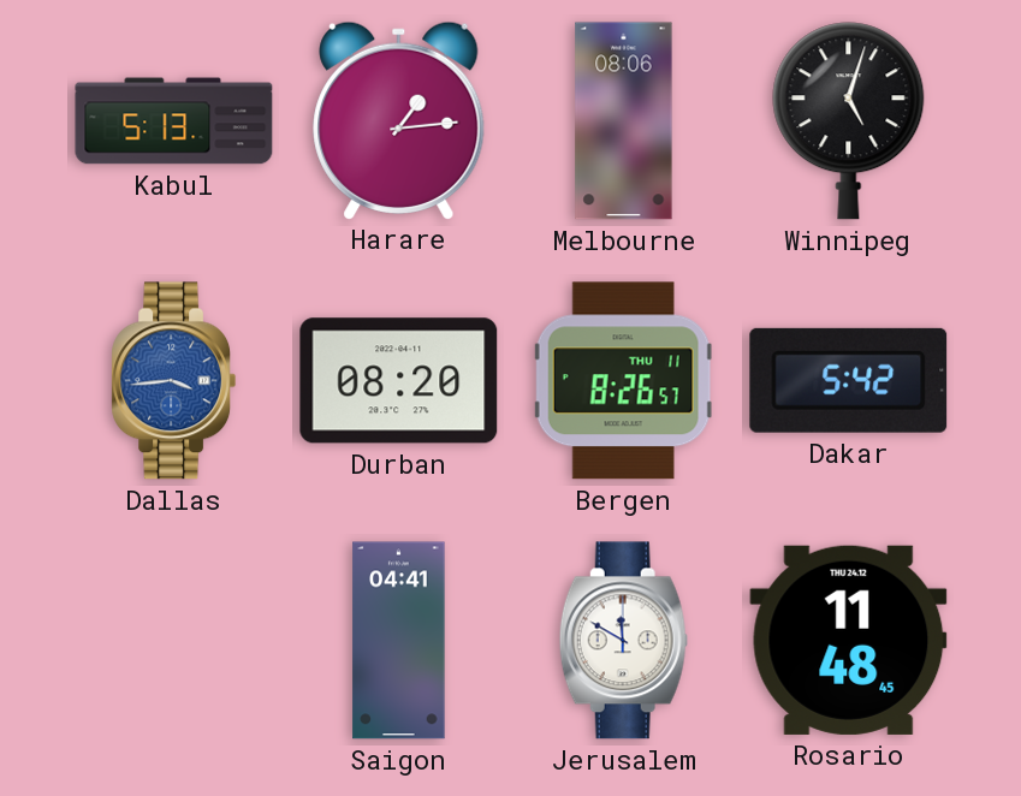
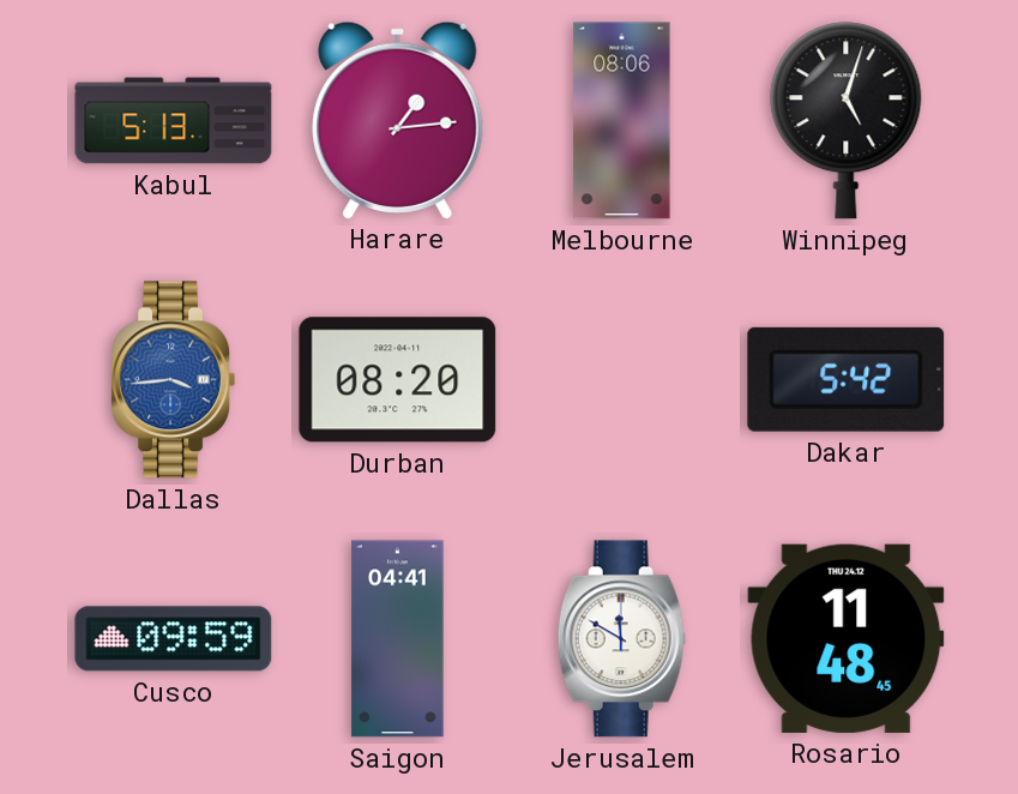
Bergen: 8:26 -> none
Cusco: none -> 09:59
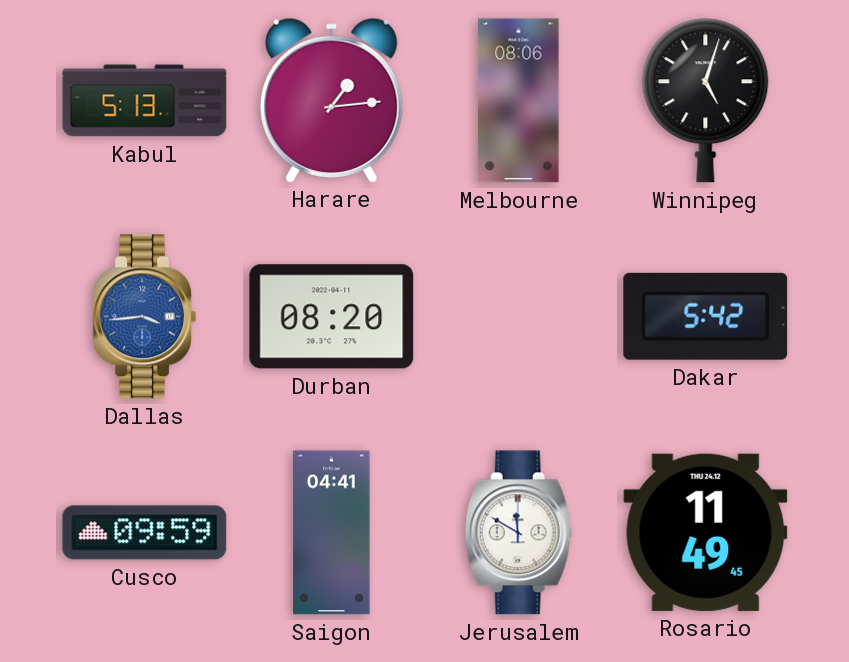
Rosario: 11:48 -> 11:49
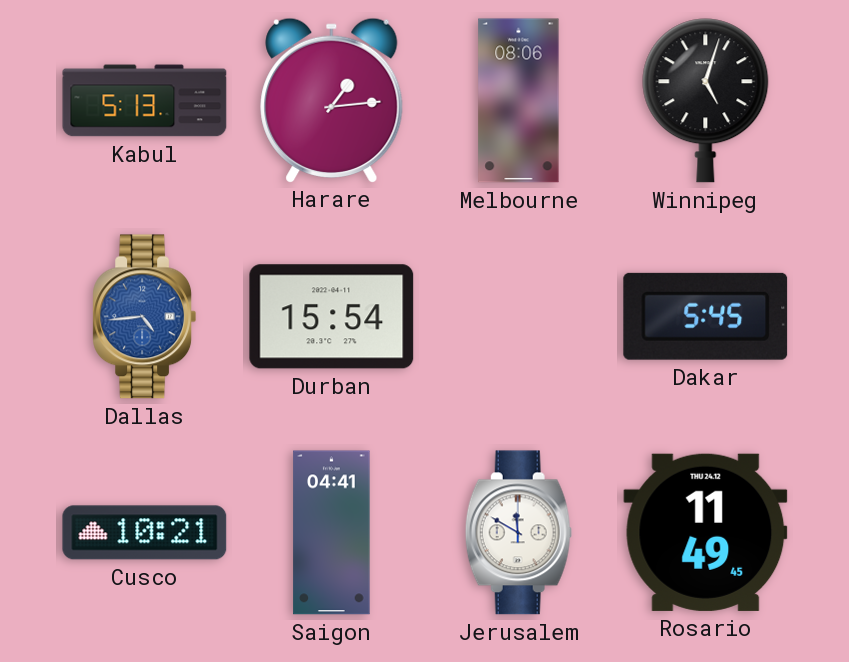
Dallas: 3:44 -> 4:44
Durban: 08:20 -> 15:54
Dakar: 5:42 -> 5:45
Cusco: 09:59 -> 10:21
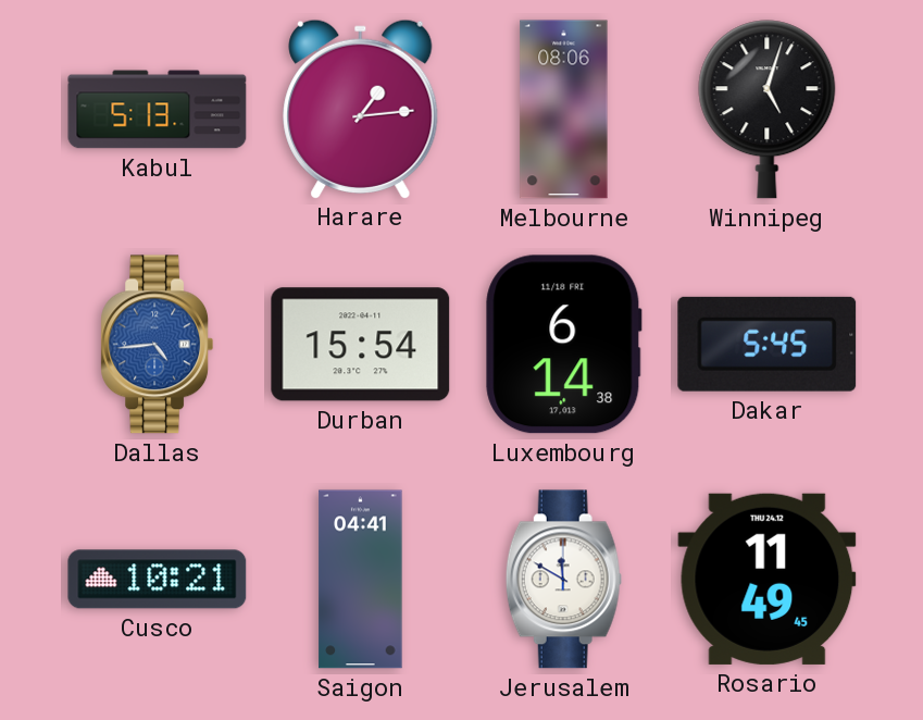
Luxembourg: none -> 6:14
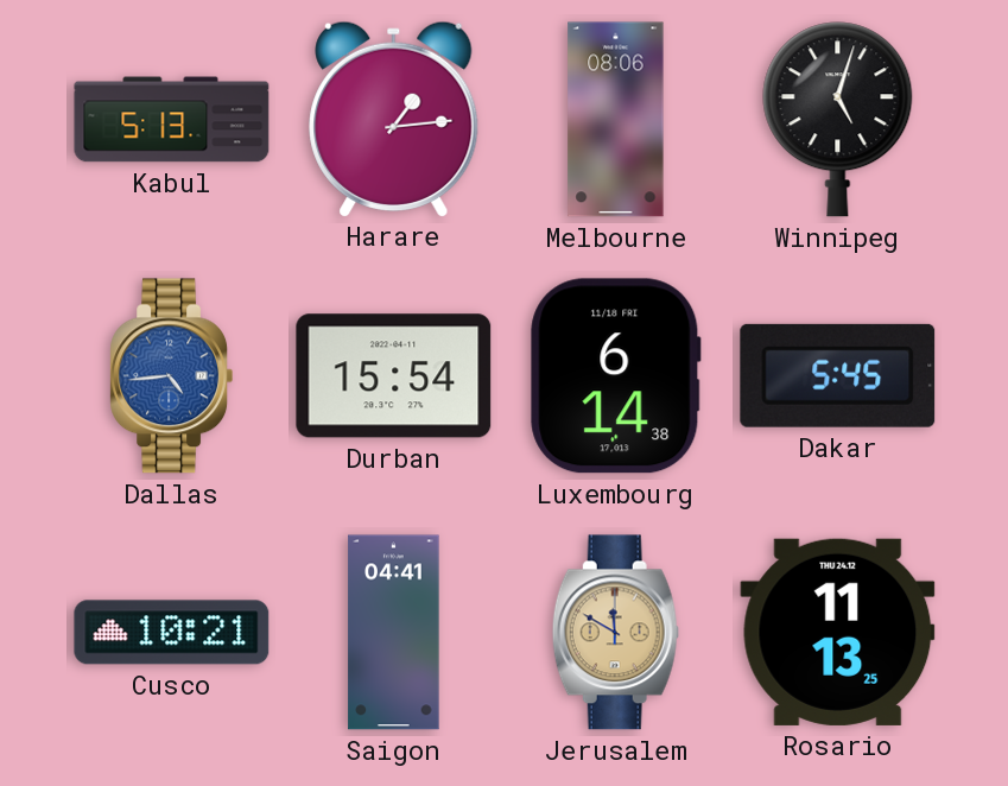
Jerusalem dial: white -> champagne
Rosario: 11:49 -> 11:13
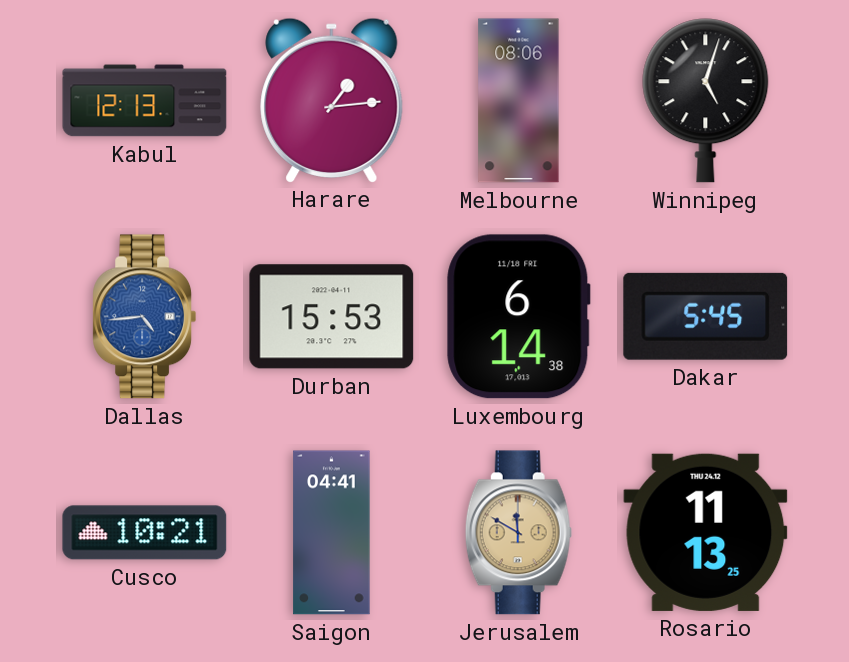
Kabul: 5:13 -> 12:13
Durban: 15:54 -> 15:53
